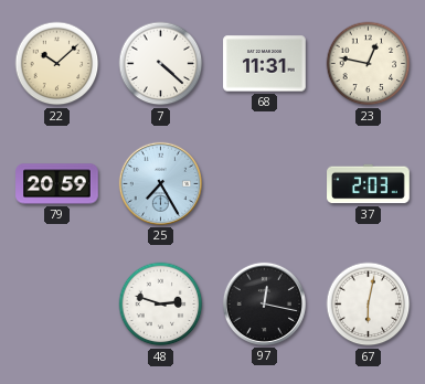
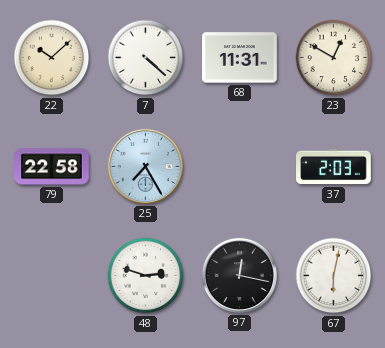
23: 12:47 -> 12:50
79: 20:59 -> 22:58
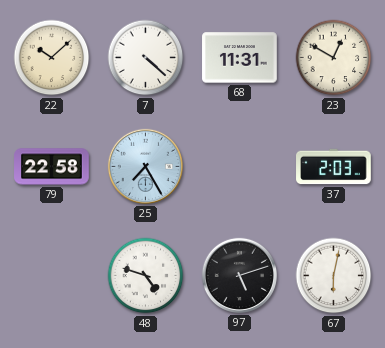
48: 2:48 -> 4:48
97: 12:17 -> 5:12
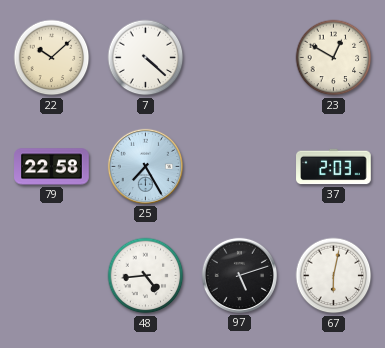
68: 11:31 -> none
48: 4:48 -> 4:44
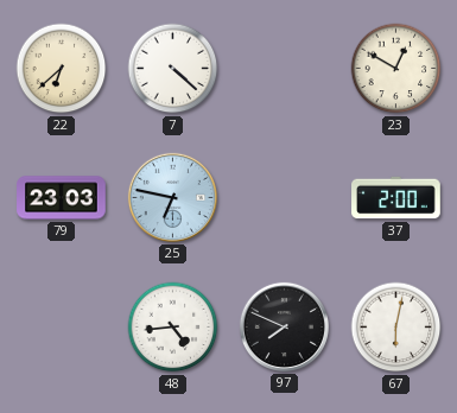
22: 10:08 -> 6:38
79: 22:58 -> 23:03
25: 7:25 -> 6:47
37: 2:03 -> 2:00
97: 5:12 -> 7:49
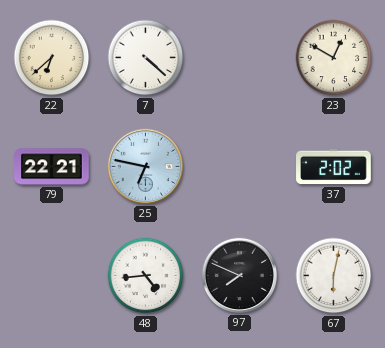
79: 23:03 -> 22:21
37: 2:00 -> 2:02
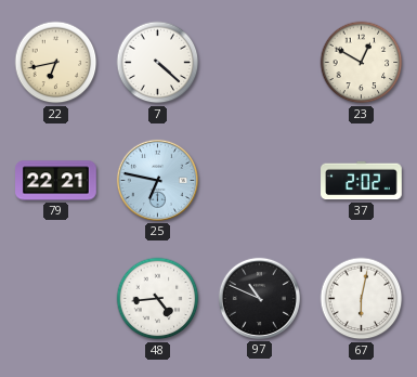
22: 6:38 -> 6:43
97: 7:49 -> 10:49
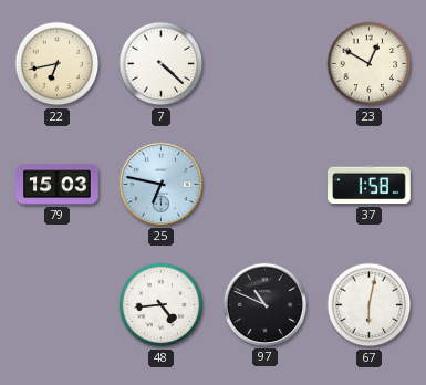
79: 22:21 -> 15:03
37: 2:02 -> 1:58
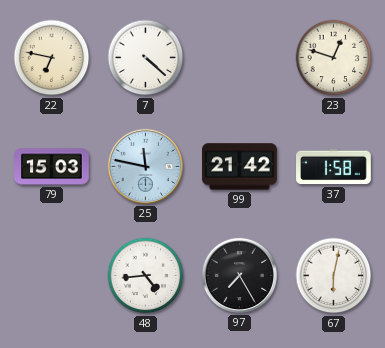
22: 6:43 -> 6:47
23: 12:50 -> 12:48
25: 6:47 -> 11:47
99: none -> 21:42
97: 10:49 -> 7:25
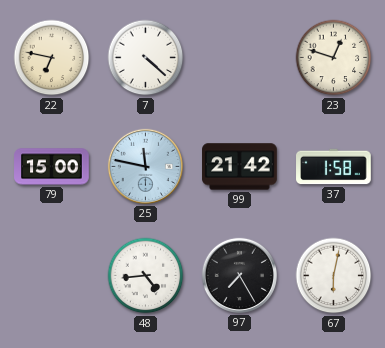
79: 15:03 -> 15:00
